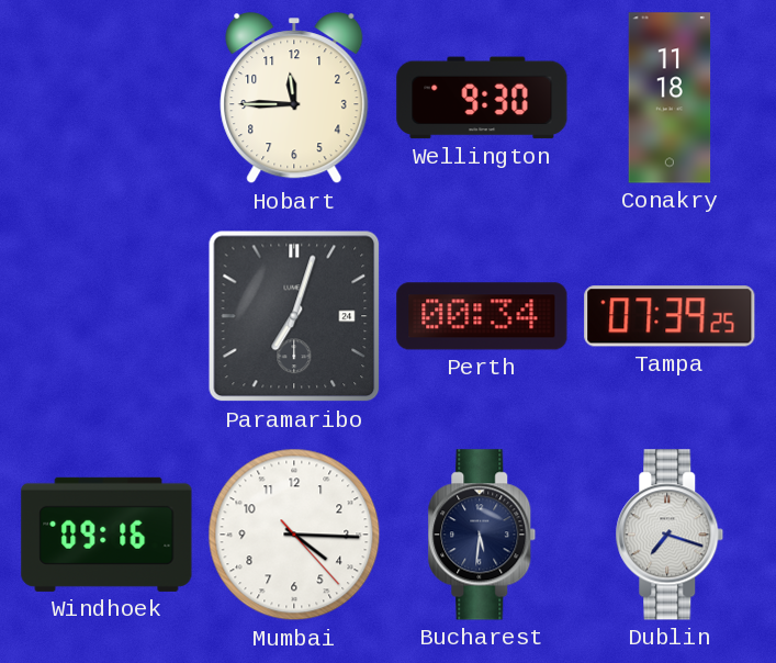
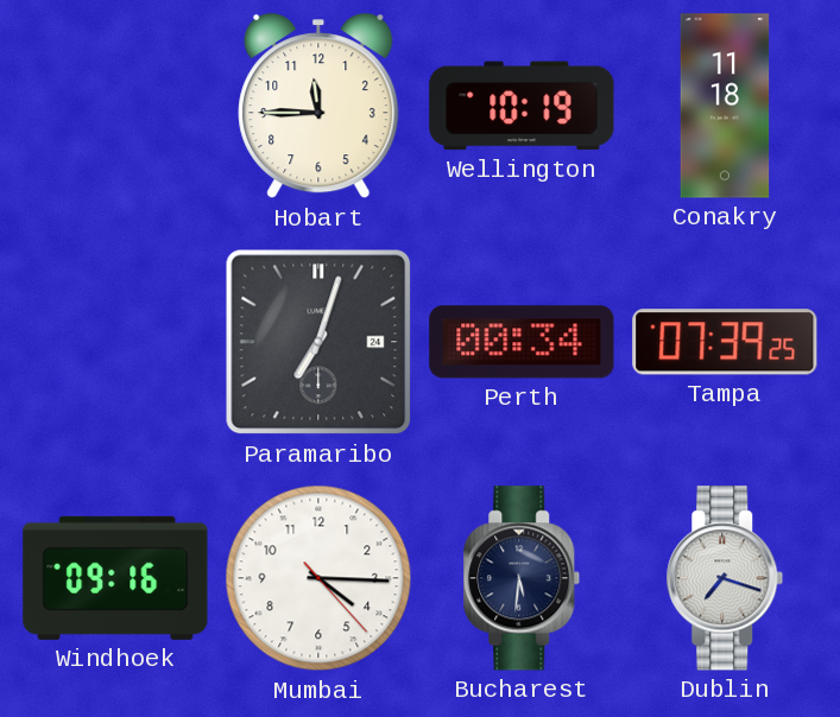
Wellington: 9:30 -> 10:19
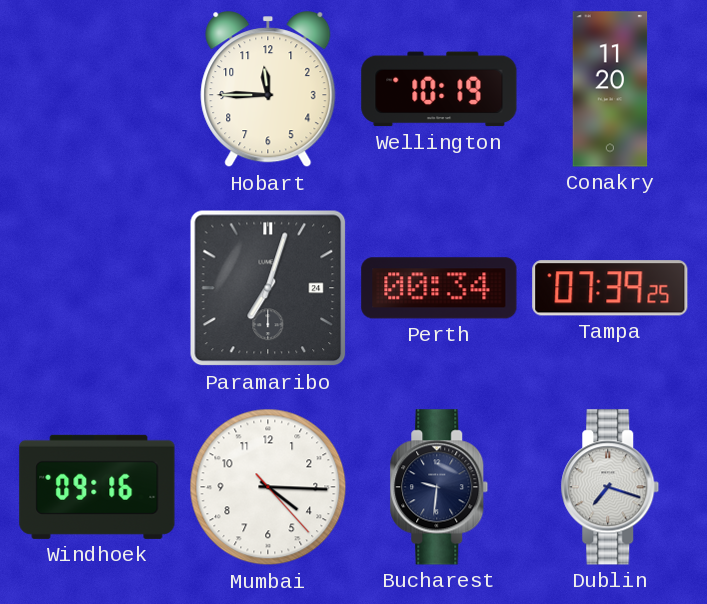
Conakry: 11:18 -> 11:20
Bucharest: 5:31 -> 9:31
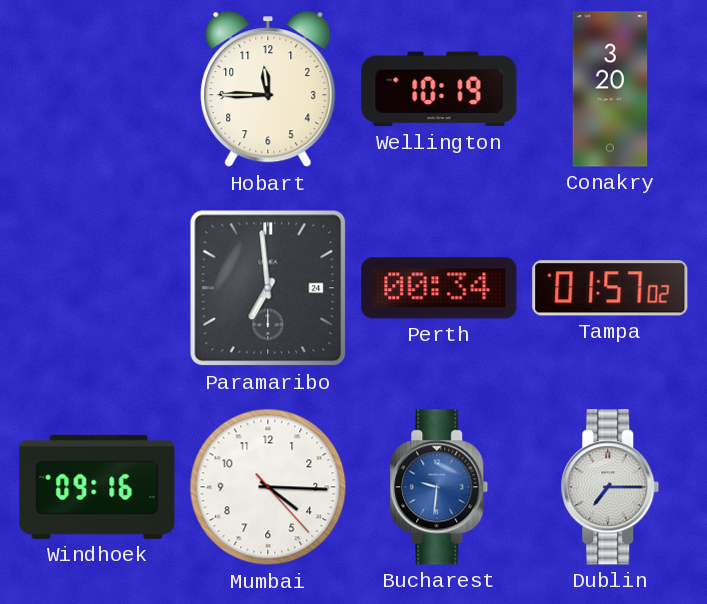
Conakry: 11:20 -> 3:20
Paramaribo: 7:03 -> 6:59
Tampa: 07:39 -> 01:57
Bucharest dial: navy -> blue
Dublin: 7:18 -> 7:15
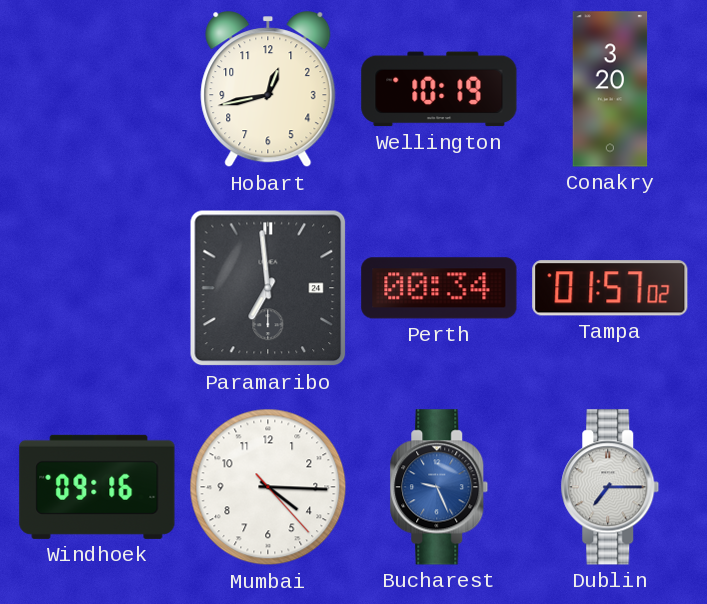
Hobart: 11:45 -> 12:43
Bucharest: 9:31 -> 9:26
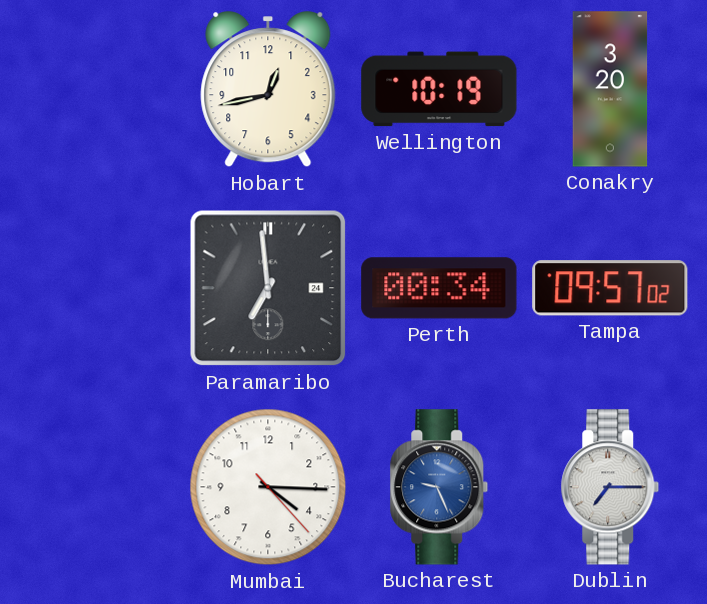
Tampa: 01:57 -> 09:57
Windhoek: 09:16 -> none
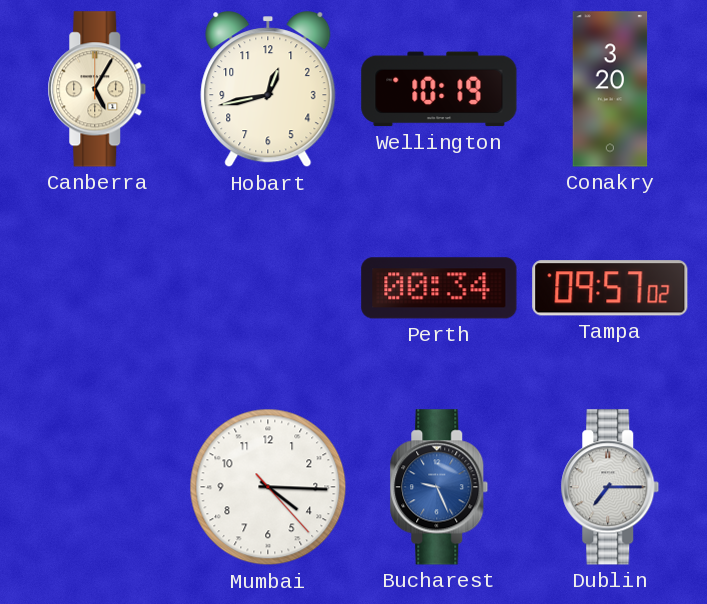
Canberra: none -> 5:05
Paramaribo: 6:59 -> none
